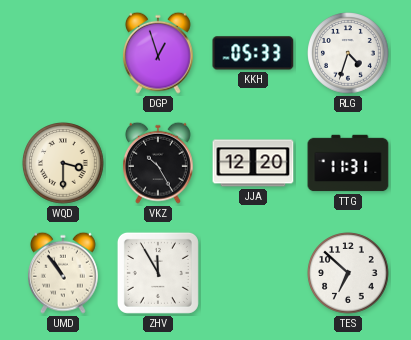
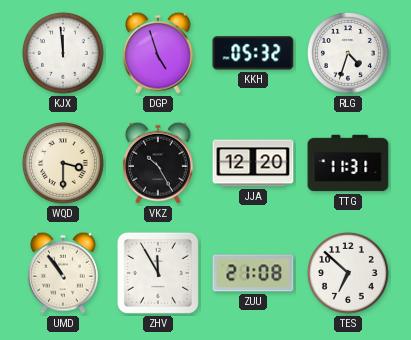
KJX: none -> 11:59
DGP: 12:57 -> 4:57
KKH: 05:33 -> 05:32
ZUU: none -> 21:08
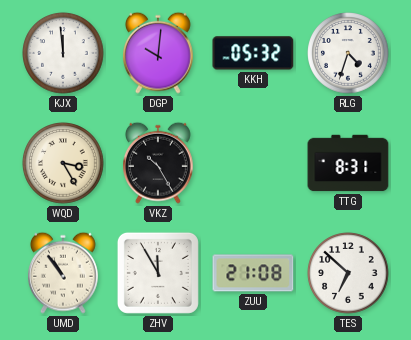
DGP: 4:57 -> 10:01
WQD: 3:30 -> 3:25
JJA: 12:20 -> none
TTG: 11:31 -> 8:31
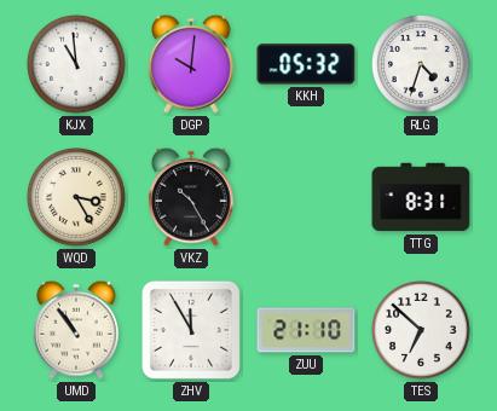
KJX: 11:59 -> 10:59
ZUU: 21:08 -> 21:10
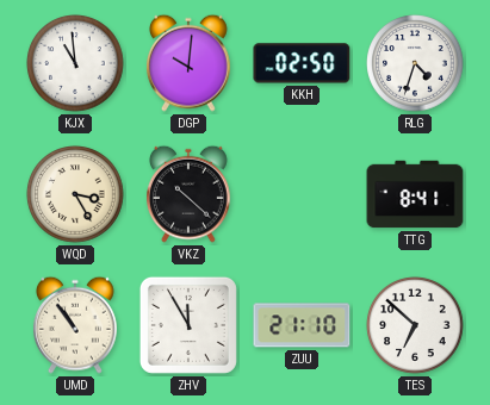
KKH: 05:32 -> 02:50
VKZ: 10:25 -> 10:22
TTG: 8:31 -> 8:41
